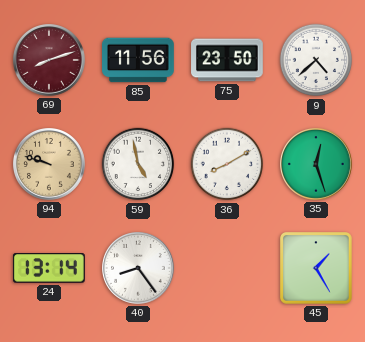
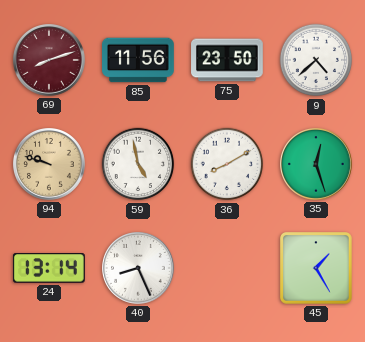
40: 8:24 -> 8:26
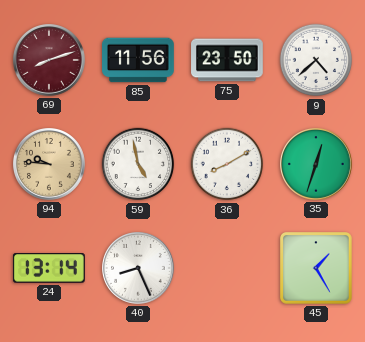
94: 9:48 -> 9:46
35: 12:27 -> 12:33
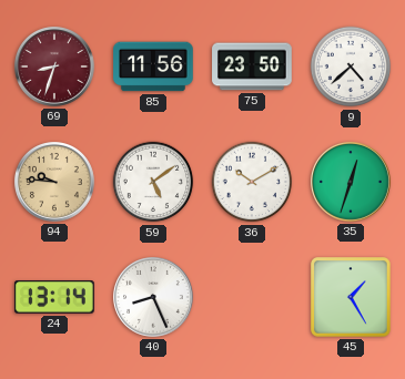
69: 8:12 -> 8:33
59: 4:58 -> 5:09
36: 8:10 -> 10:10
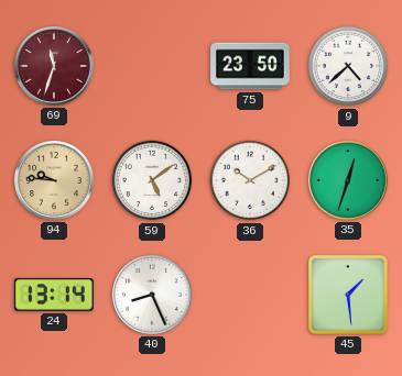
69: 8:33 -> 11:33
85: 11:56 -> none
45: 1:25 -> 1:29
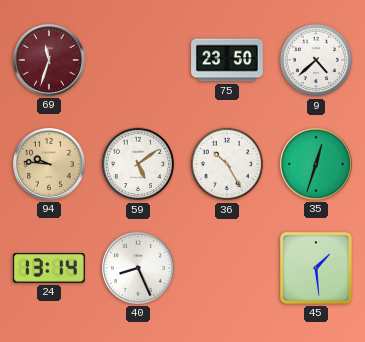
36: 10:10 -> 10:25
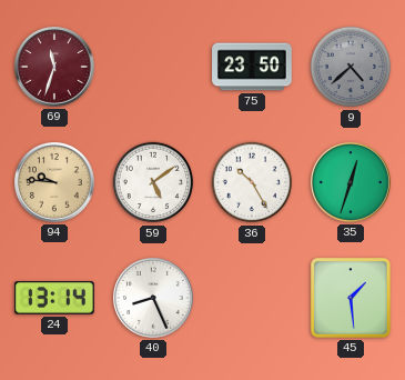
9 dial: white -> grey
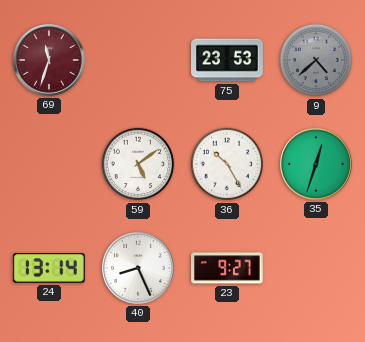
75: 23:50 -> 23:53
94: 9:46 -> none
23: none -> 9:27
45: 1:29 -> none
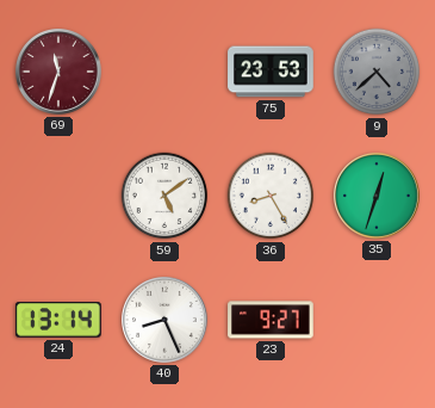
36: 10:25 -> 8:25
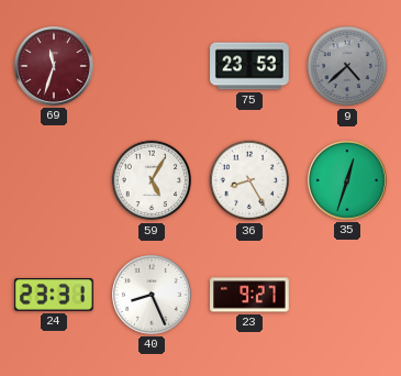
59: 5:09 -> 5:05
24: 13:14 -> 23:31
